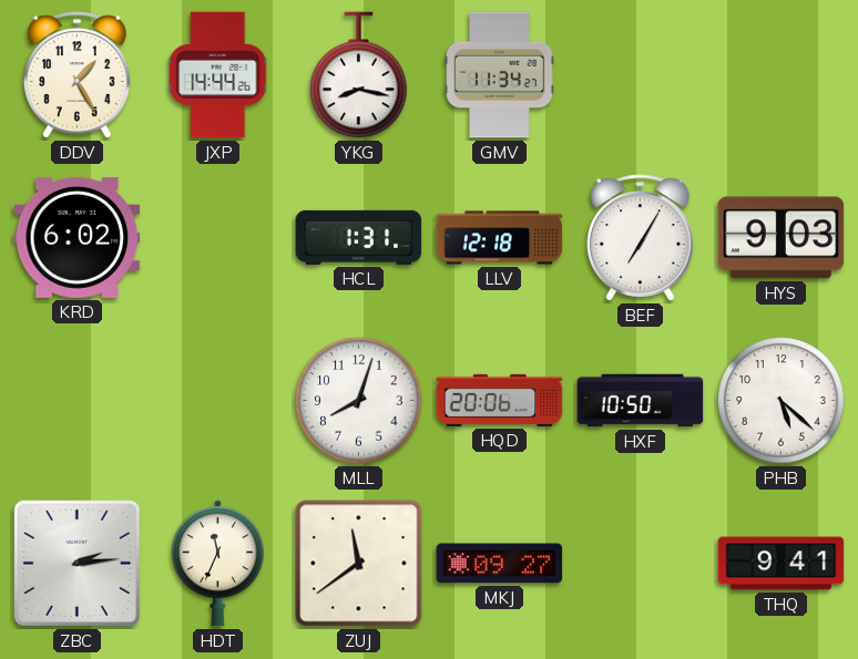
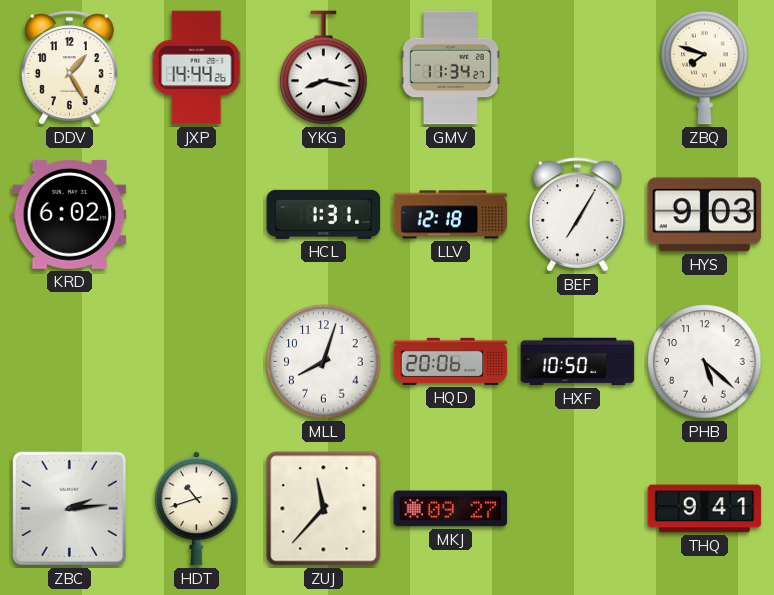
ZBQ: none -> 7:48
HDT: 11:34 -> 10:42
ZUJ: 11:39 -> 11:37
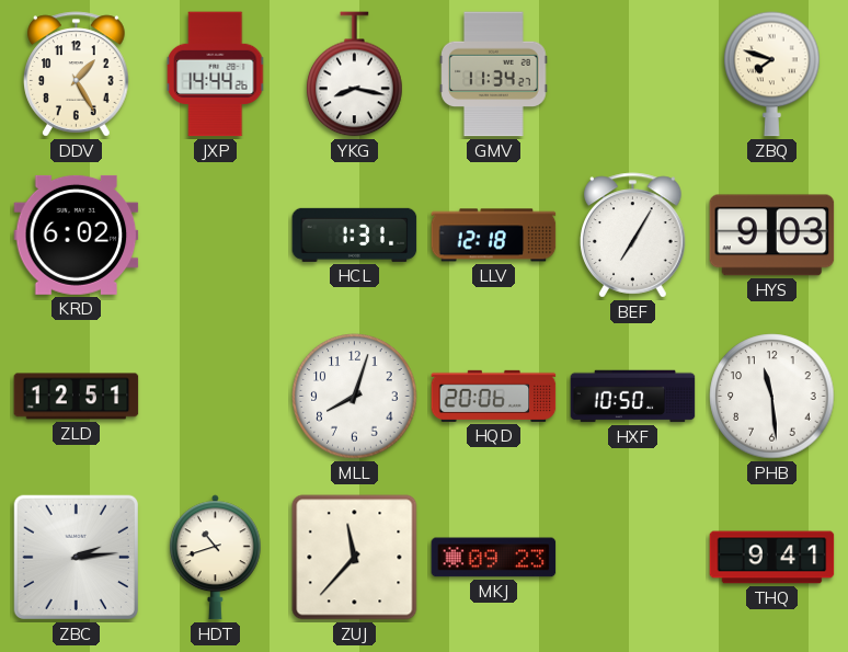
ZLD: none -> 12:51
PHB: 5:22 -> 11:29
MKJ: 09:27 -> 09:23
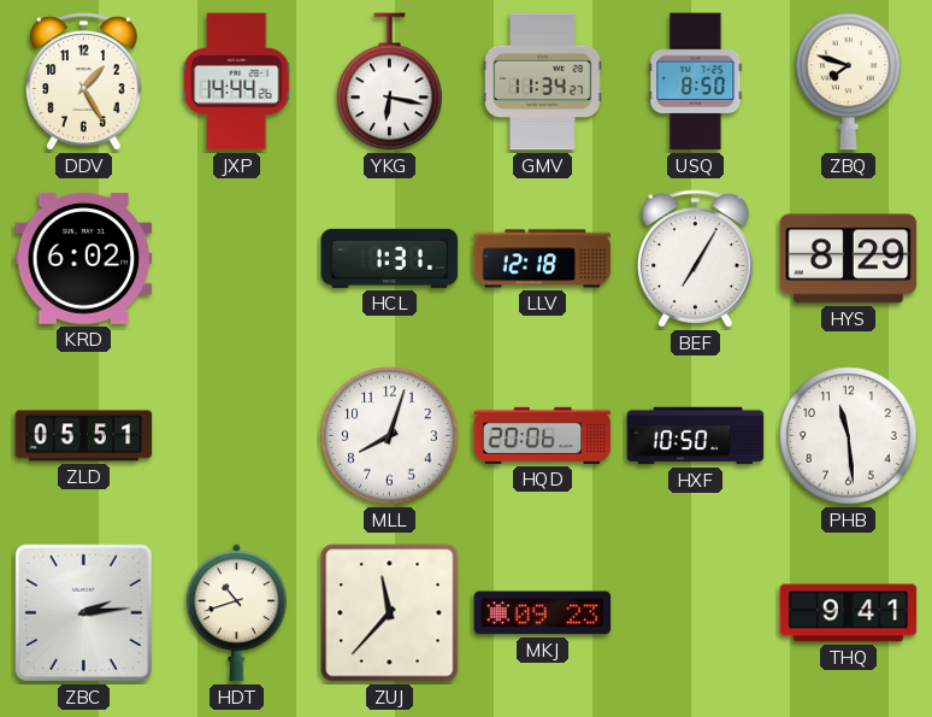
YKG: 8:17 -> 6:17
USQ: none -> 8:50
HYS: 9:03 -> 8:29
ZLD: 12:51 -> 05:51
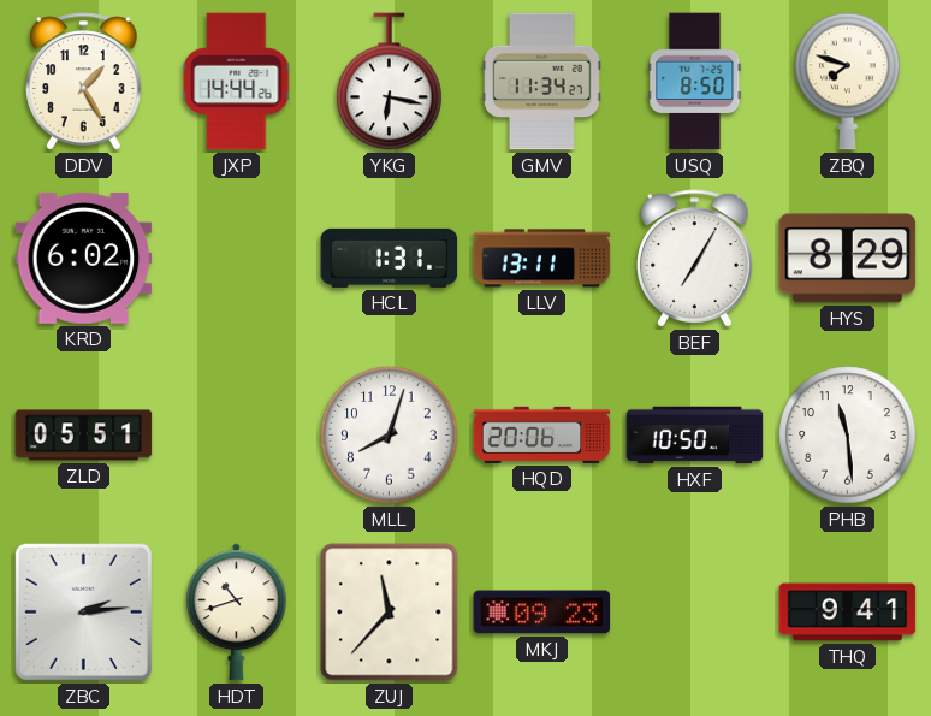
LLV: 12:18 -> 13:11
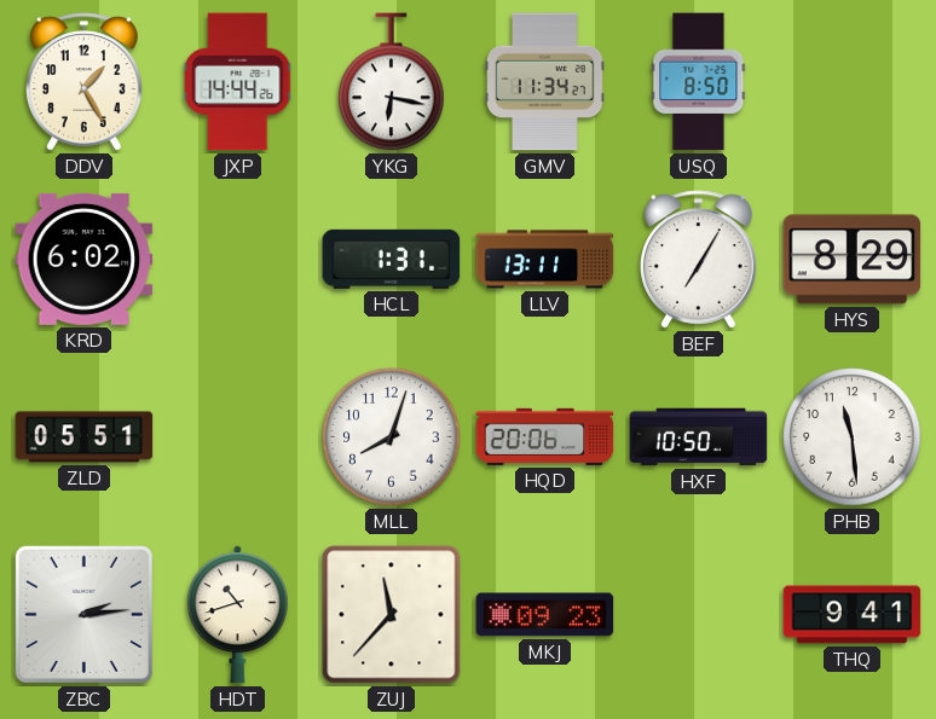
ZBQ: 7:48 -> none
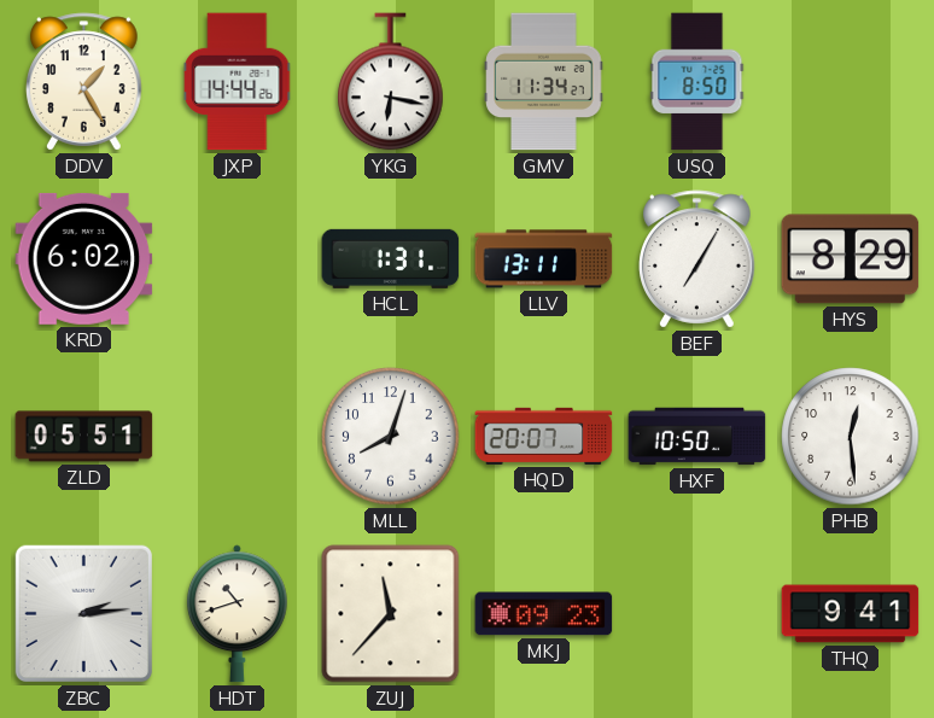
HQD: 20:06 -> 20:07
PHB: 11:29 -> 12:29
